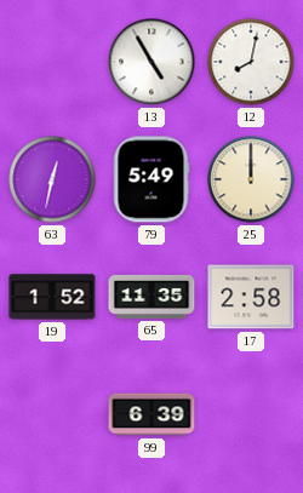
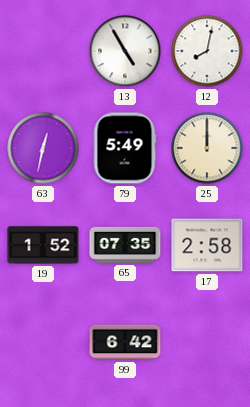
65: 11:35 -> 07:35
99: 6:39 -> 6:42
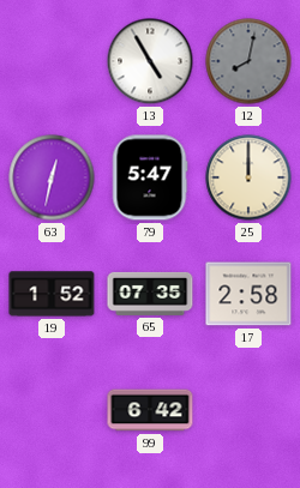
12 dial: white -> grey
79: 5:49 -> 5:47
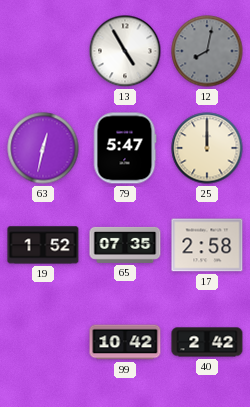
99: 6:42 -> 10:42
40: none -> 2:42
